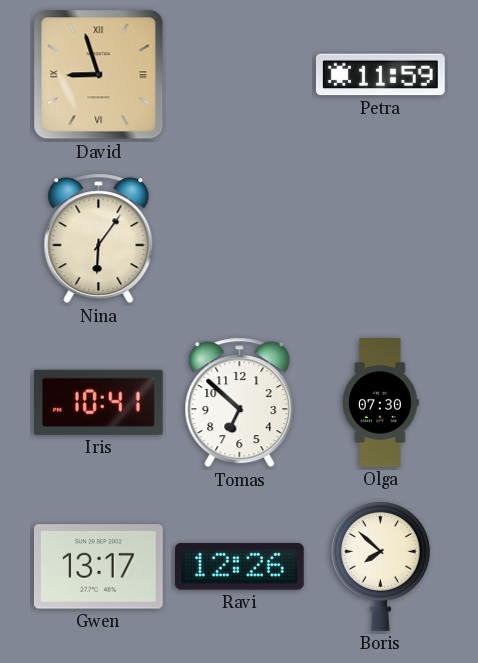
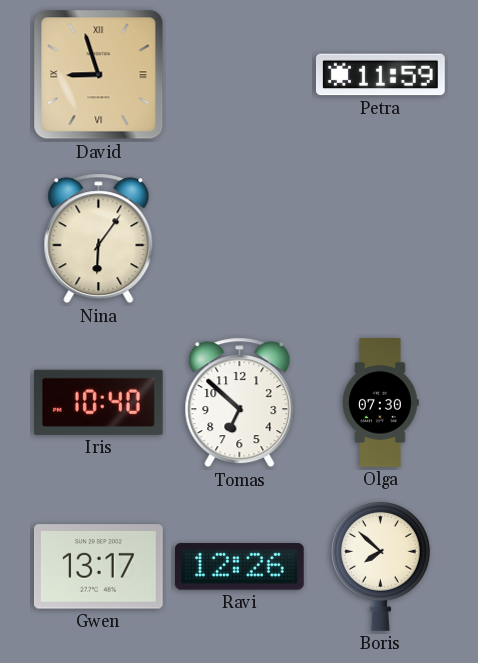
Iris: 10:41 -> 10:40
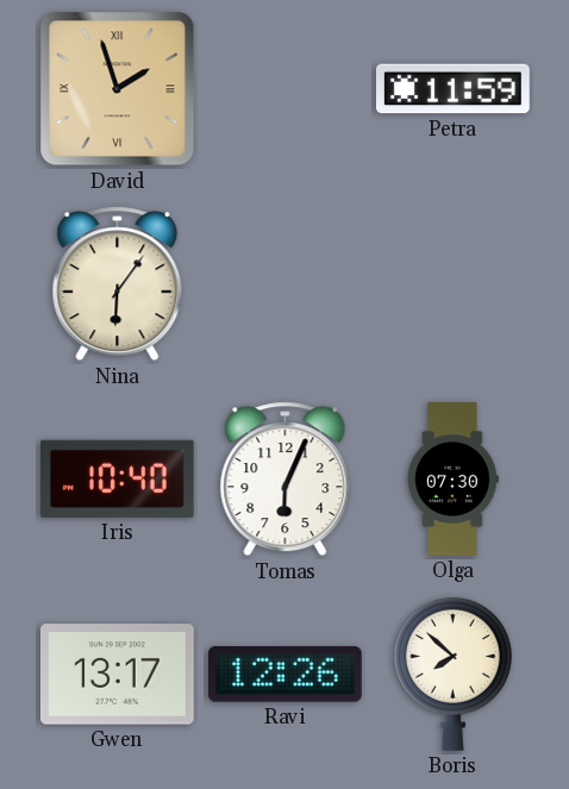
David: 8:57 -> 1:57
Tomas: 6:52 -> 6:04
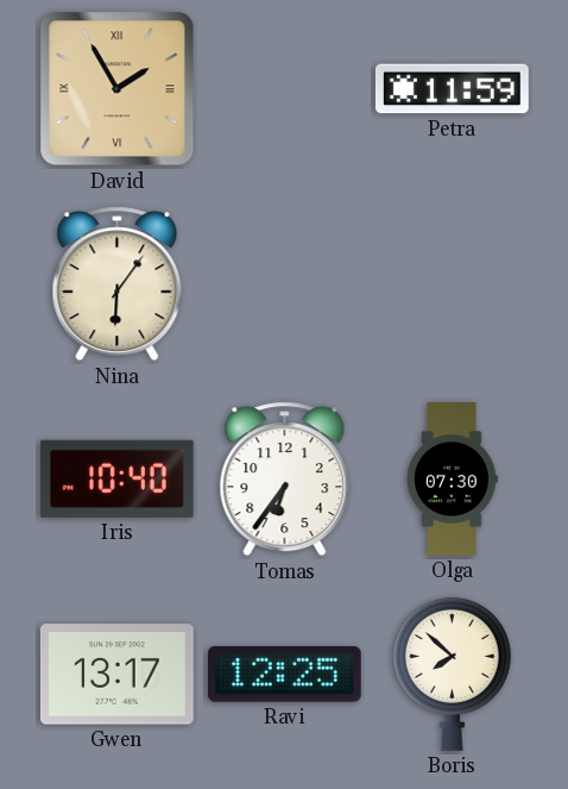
David: 1:57 -> 1:55
Tomas: 6:04 -> 6:36
Ravi: 12:26 -> 12:25
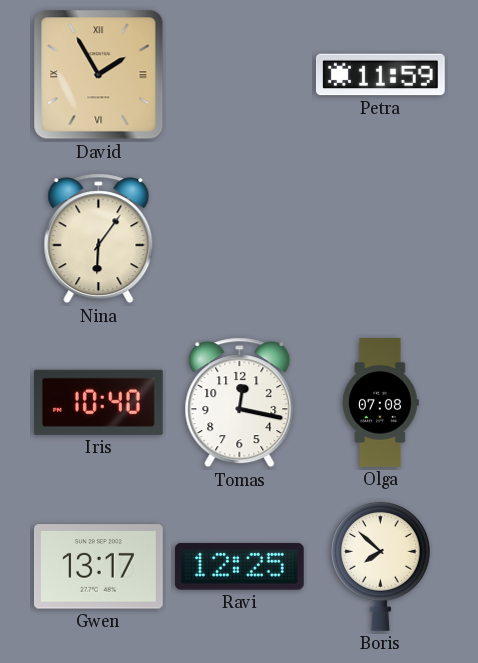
Tomas: 6:36 -> 12:17
Olga: 07:30 -> 07:08
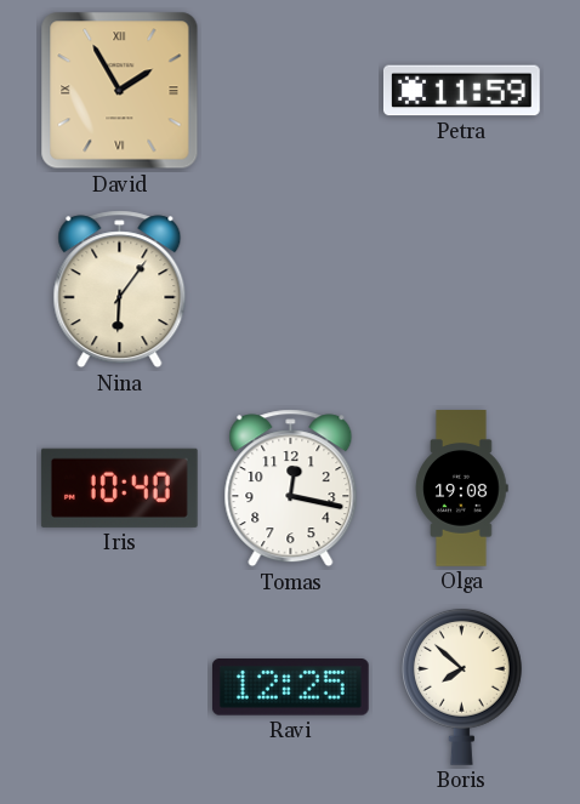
Olga: 07:08 -> 19:08
Gwen: 13:17 -> none
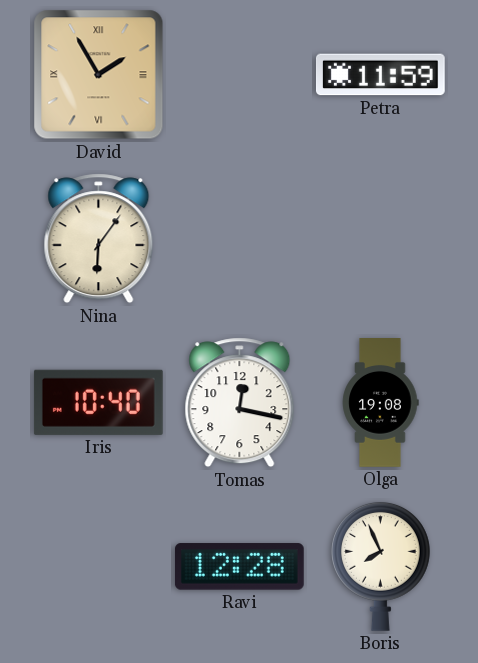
Ravi: 12:25 -> 12:28
Boris: 7:52 -> 7:56
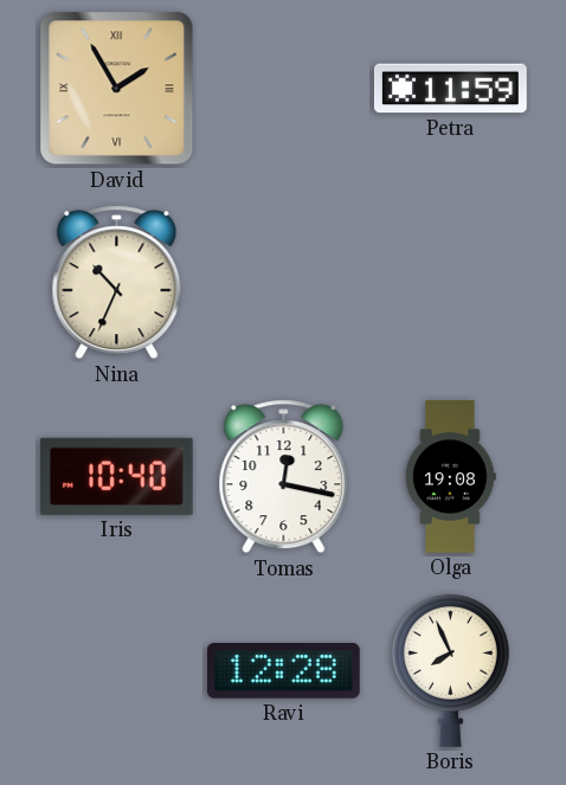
Nina: 6:06 -> 10:34
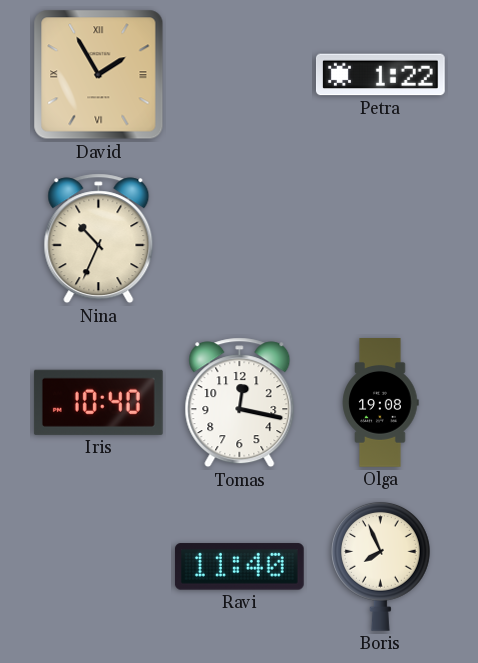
Petra: 11:59 -> 1:22
Ravi: 12:28 -> 11:40
